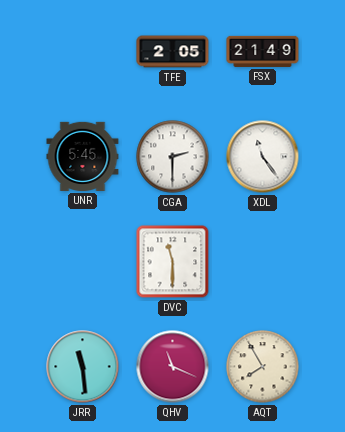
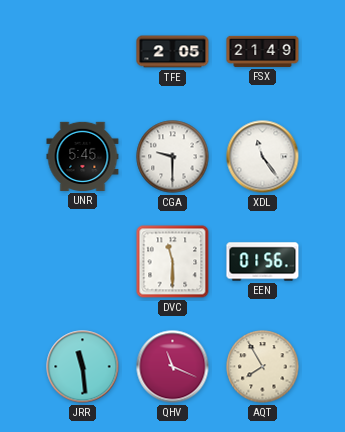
CGA: 2:30 -> 9:30
EEN: none -> 01:56
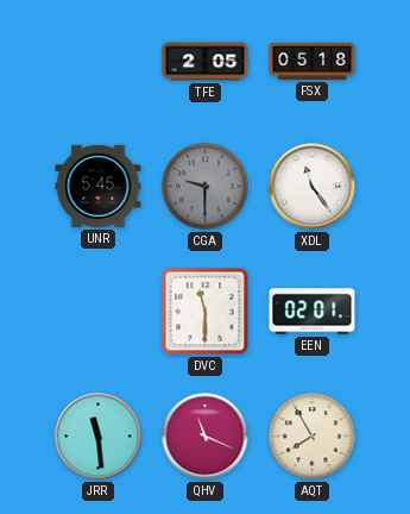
FSX: 21:49 -> 05:18
CGA dial: white -> grey
EEN: 01:56 -> 02:01
